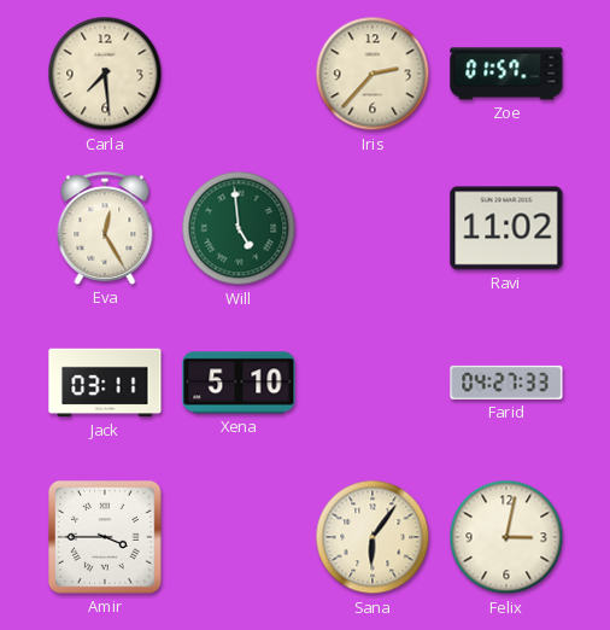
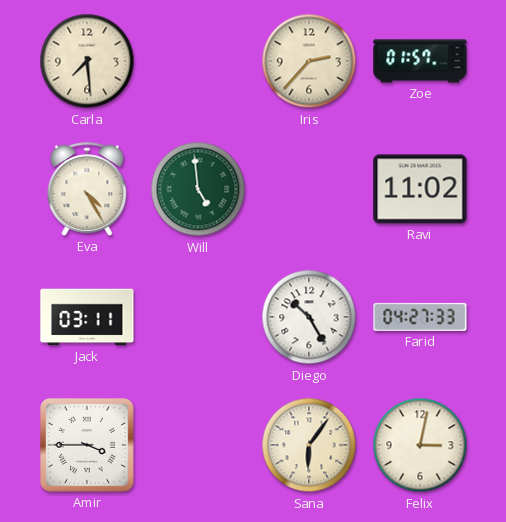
Eva: 12:25 -> 4:25
Xena: 5:10 -> none
Diego: none -> 10:25
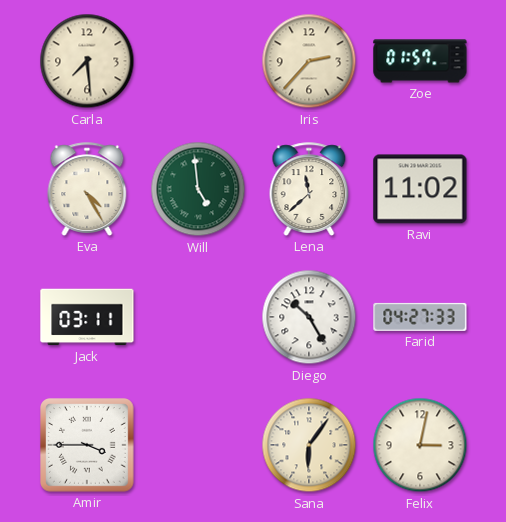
Lena: none -> 11:38
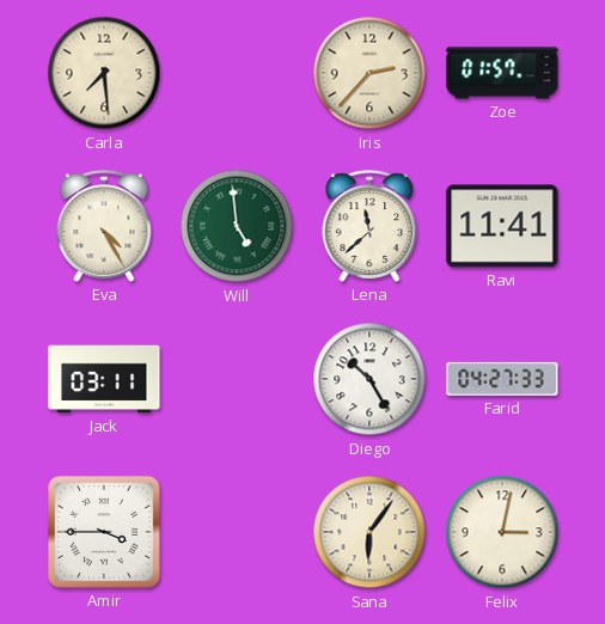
Ravi: 11:02 -> 11:41
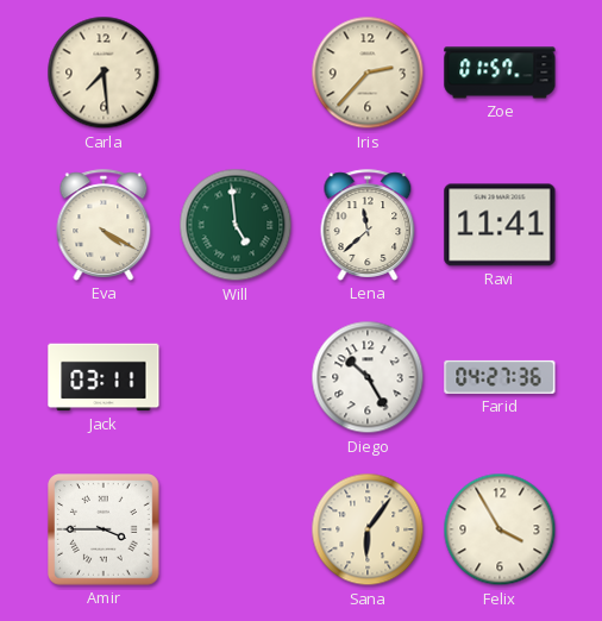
Eva: 4:25 -> 4:20
Farid: 04:27:33 -> 04:27:36
Felix: 3:02 -> 3:55
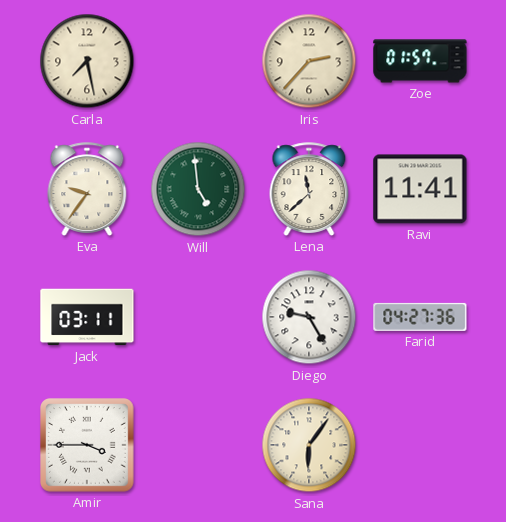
Carla: 7:29 -> 7:28
Eva: 4:20 -> 9:36
Diego: 10:25 -> 9:25
Felix: 3:55 -> none
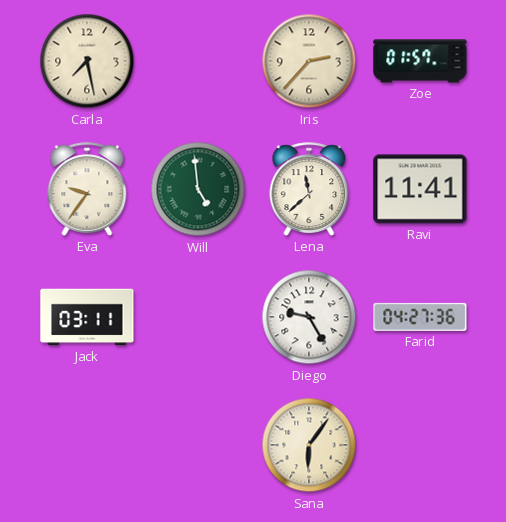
Amir: 3:45 -> none
